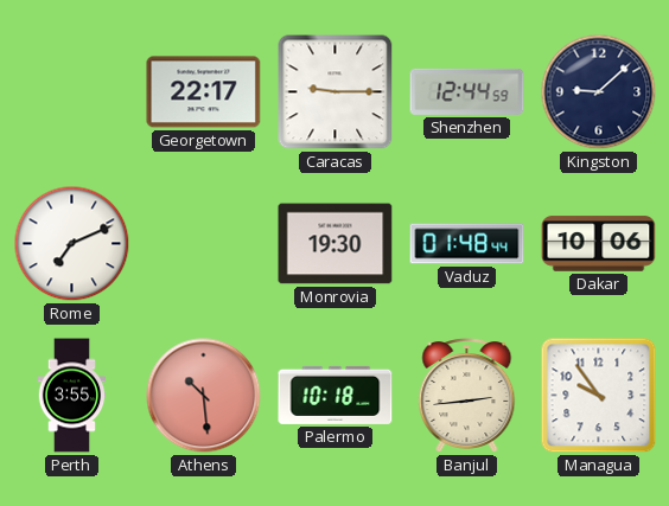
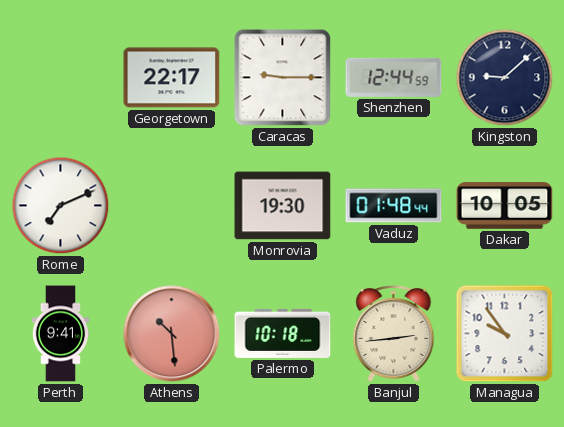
Dakar: 10:06 -> 10:05
Perth: 3:55 -> 9:41
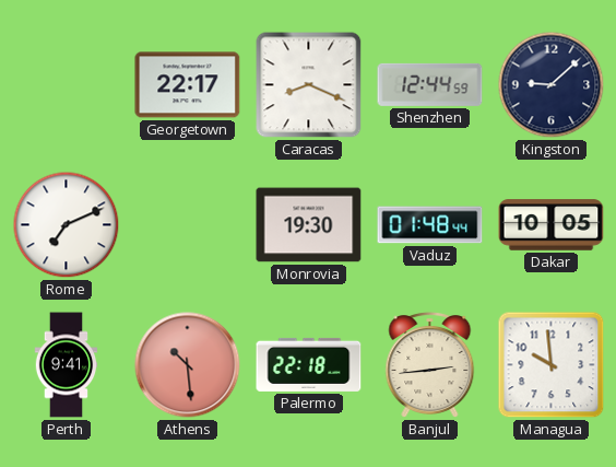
Caracas: 9:15 -> 8:19
Palermo: 10:18 -> 22:18
Managua: 9:54 -> 9:59
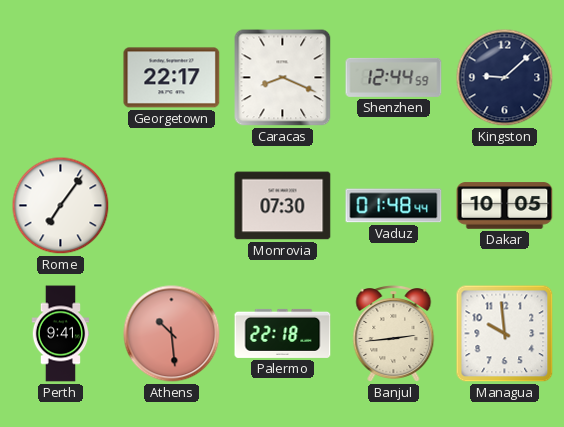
Rome: 7:11 -> 7:06
Monrovia: 19:30 -> 07:30
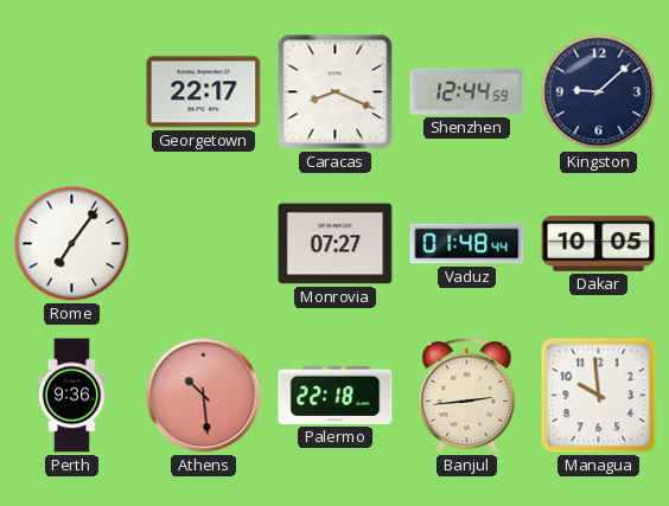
Monrovia: 07:30 -> 07:27
Perth: 9:41 -> 9:36
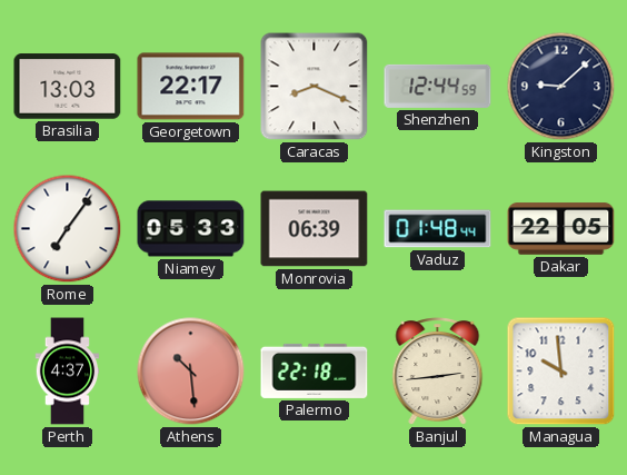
Brasilia: none -> 13:03
Niamey: none -> 05:33
Monrovia: 07:27 -> 06:39
Dakar: 10:05 -> 22:05
Perth: 9:36 -> 4:37
